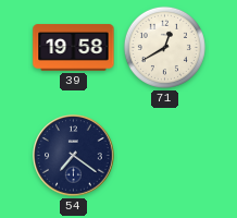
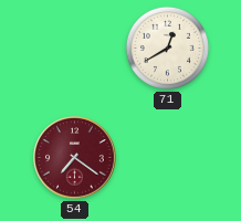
39: 19:58 -> none
54 dial: navy -> burgundy
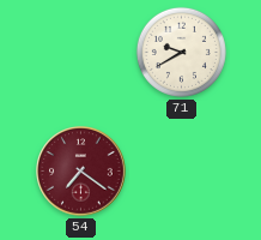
71: 12:40 -> 9:40
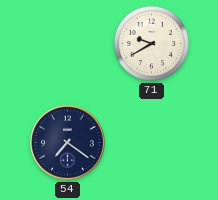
54 dial: burgundy -> navy
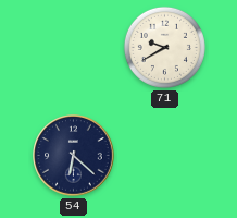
54: 7:21 -> 6:22
